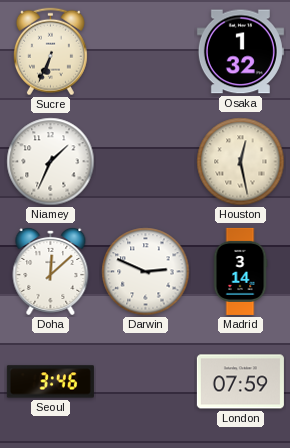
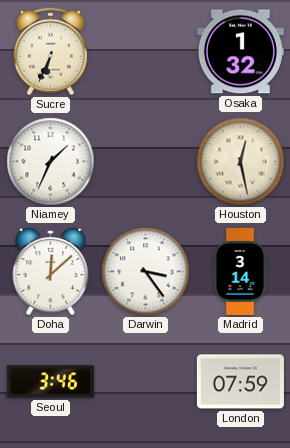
Darwin: 2:49 -> 3:24
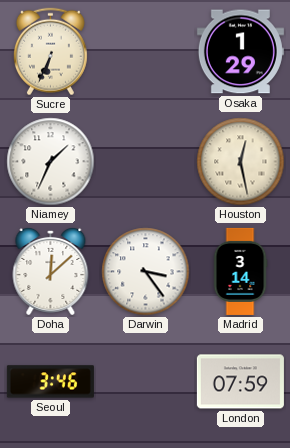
Osaka: 1:32 -> 1:29
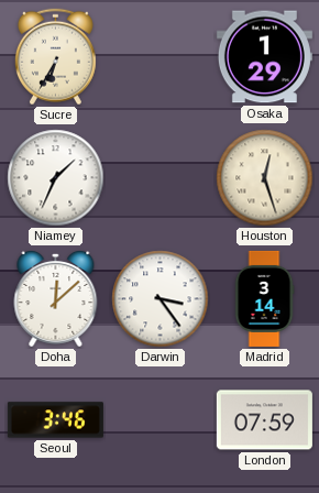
Sucre: 6:34 -> 6:35
Houston: 12:28 -> 12:27
